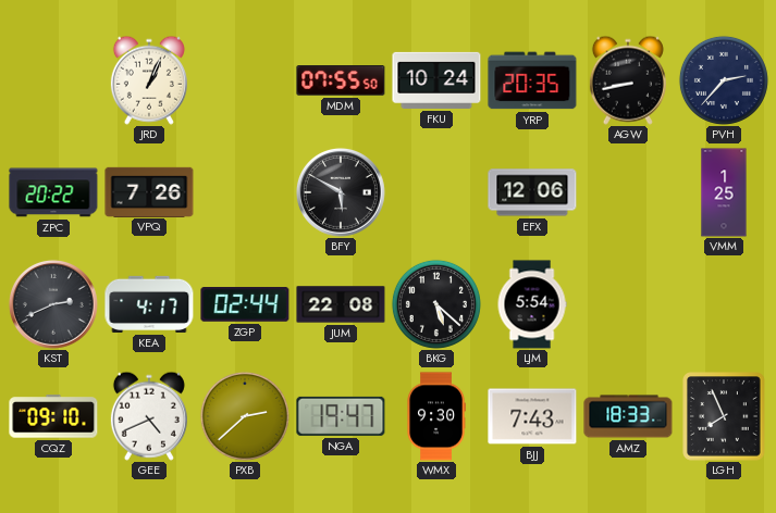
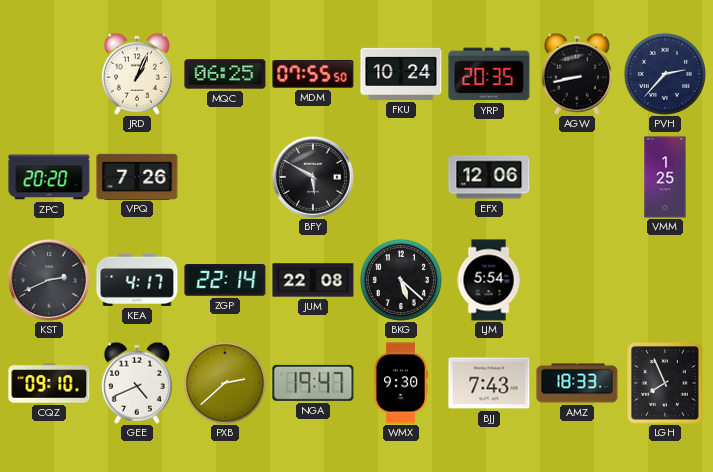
MQC: none -> 06:25
ZPC: 20:22 -> 20:20
ZGP: 02:44 -> 22:14
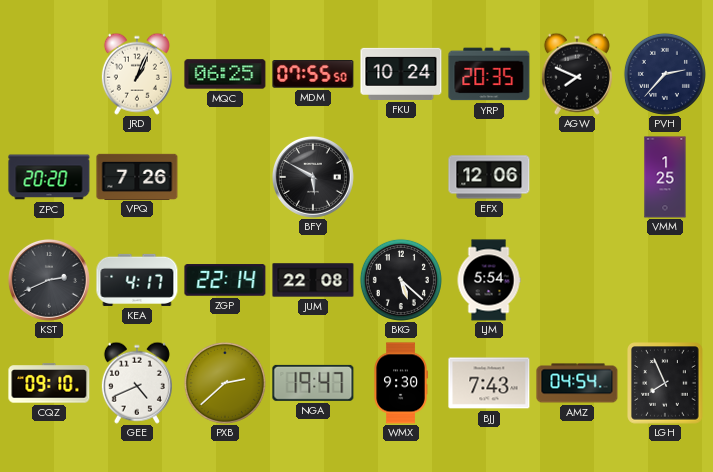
AGW: 8:43 -> 7:49
AMZ: 18:33 -> 04:54
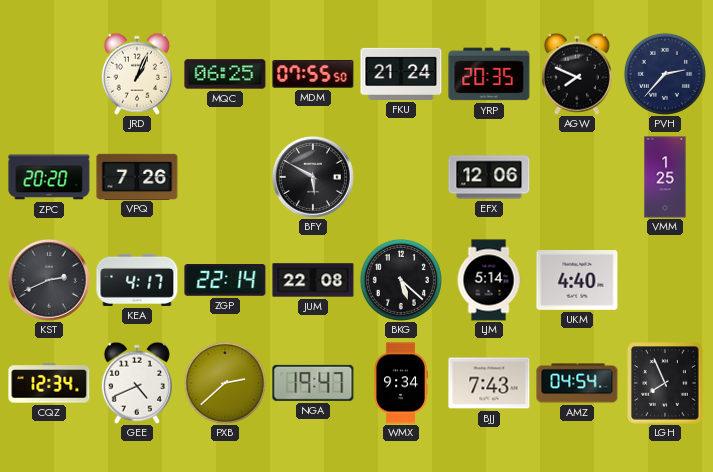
FKU: 10:24 -> 21:24
LJM: 5:54 -> 5:14
UKM: none -> 4:40
CQZ: 09:10 -> 12:34
WMX: 9:30 -> 9:34
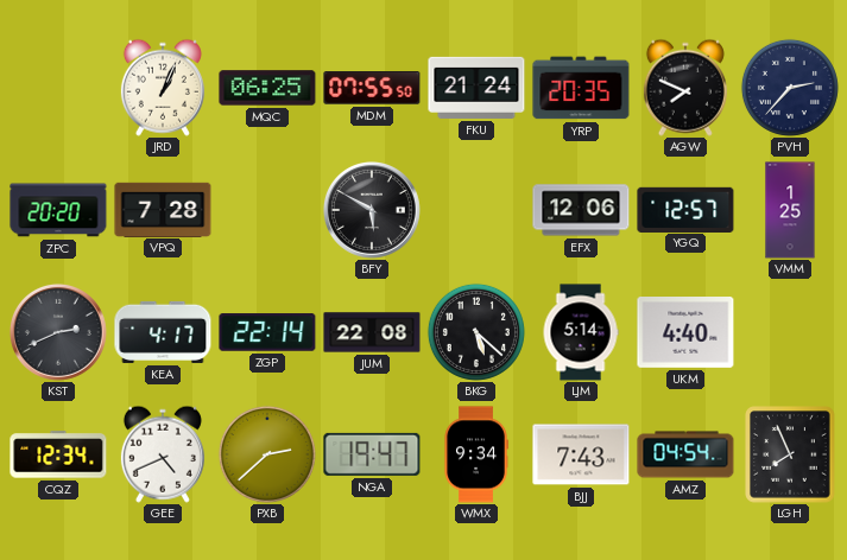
VPQ: 7:26 -> 7:28
YGQ: none -> 12:57
